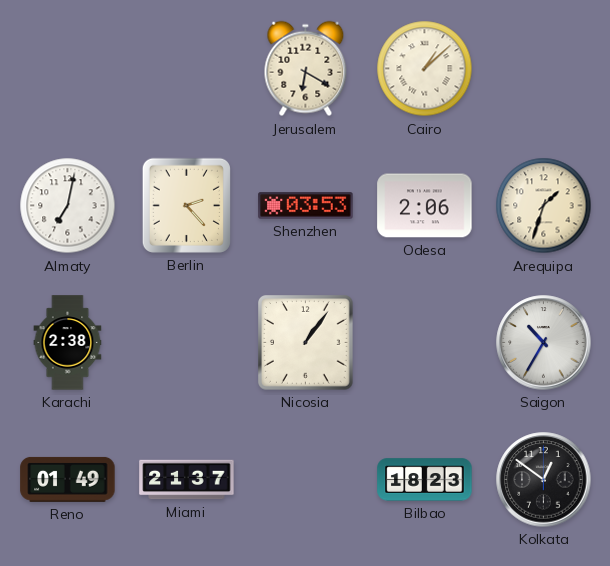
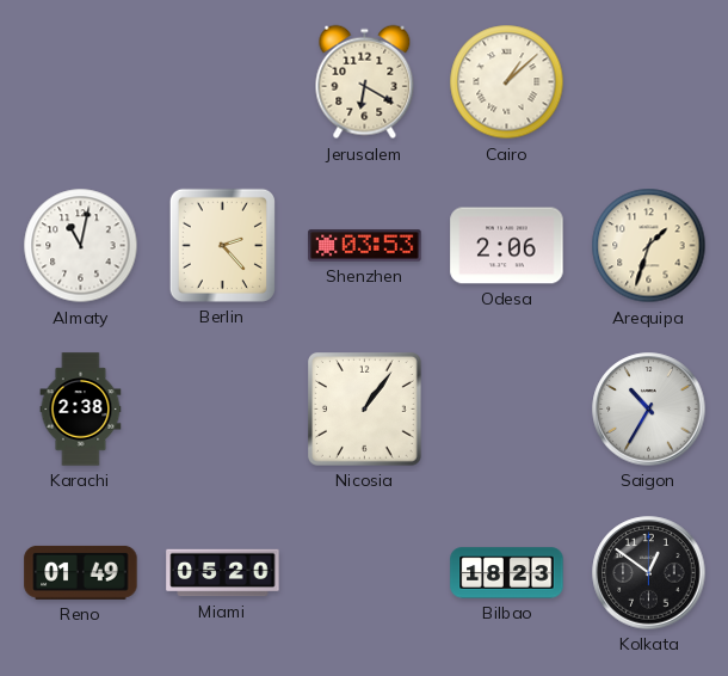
Almaty: 7:02 -> 11:02
Miami: 21:37 -> 05:20
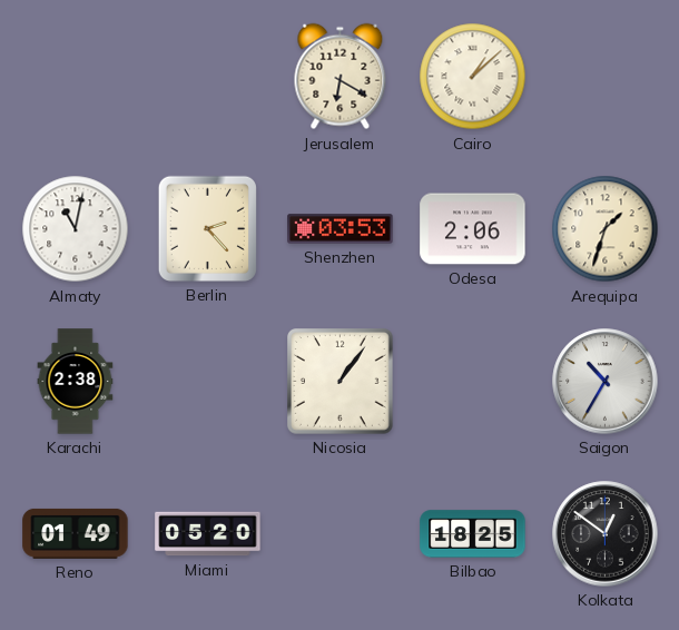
Bilbao: 18:23 -> 18:25
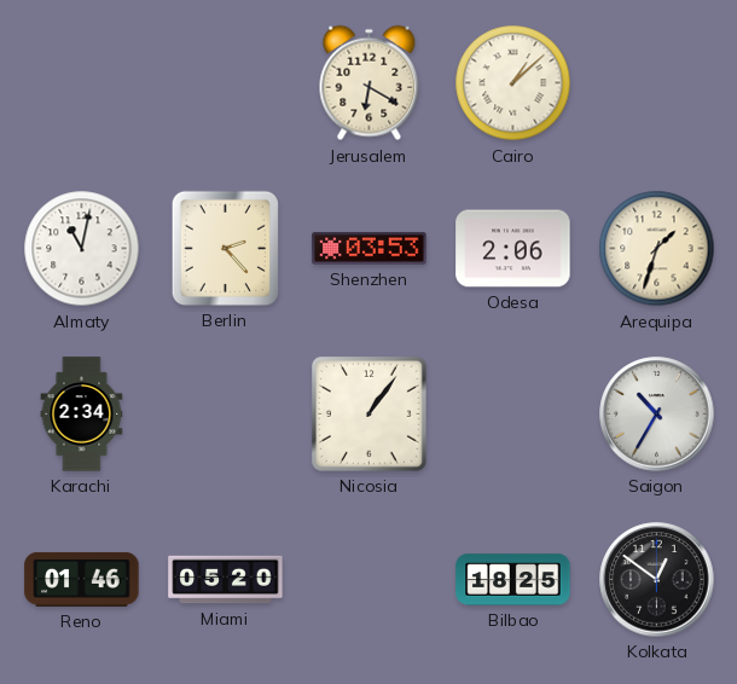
Karachi: 2:38 -> 2:34
Reno: 01:49 -> 01:46
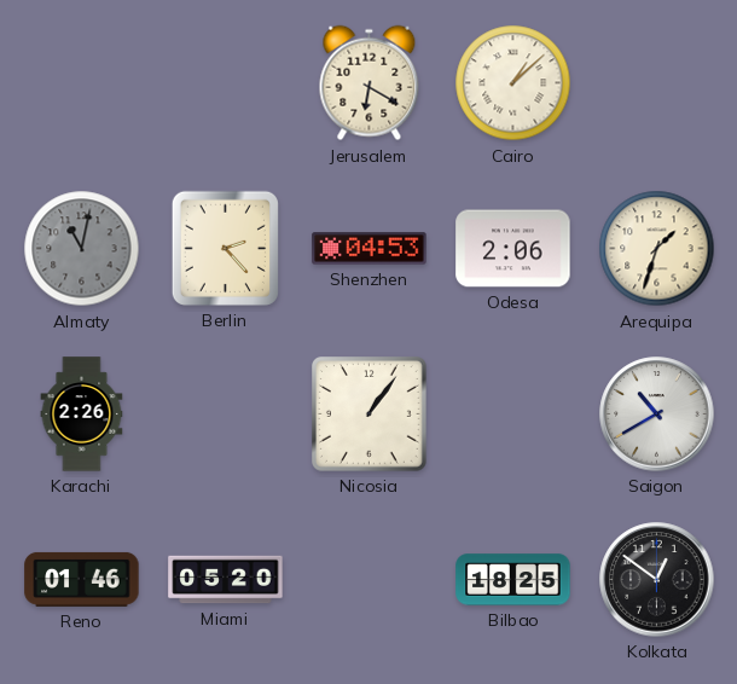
Almaty dial: white -> grey
Shenzhen: 03:53 -> 04:53
Karachi: 2:34 -> 2:26
Saigon: 10:35 -> 10:40
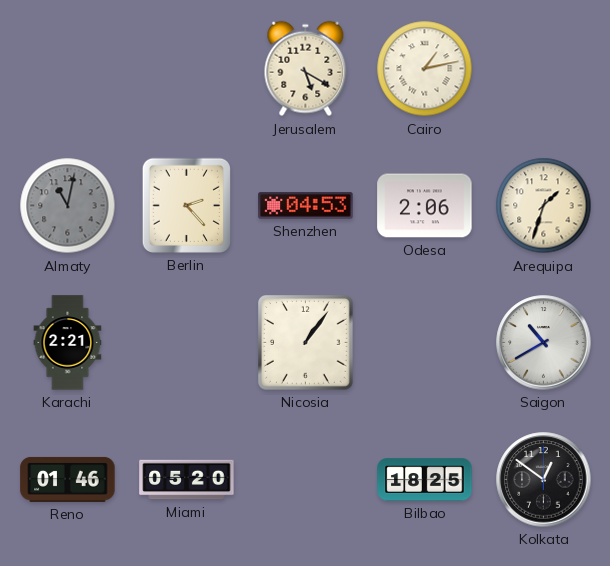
Jerusalem: 6:20 -> 5:20
Cairo: 1:08 -> 1:13
Karachi: 2:26 -> 2:21
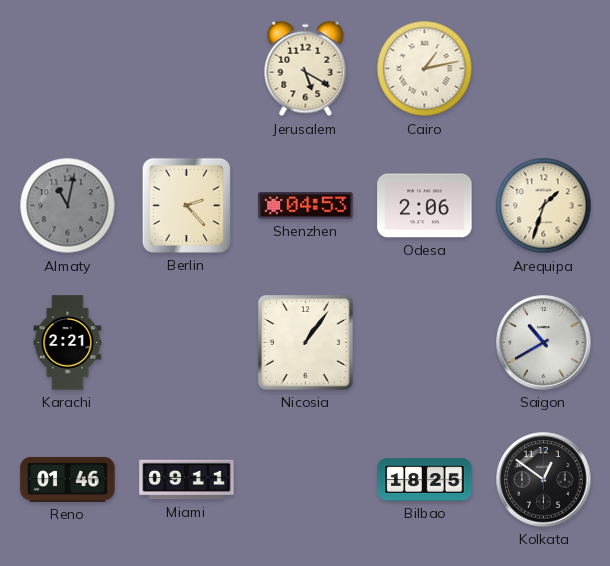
Miami: 05:20 -> 09:11
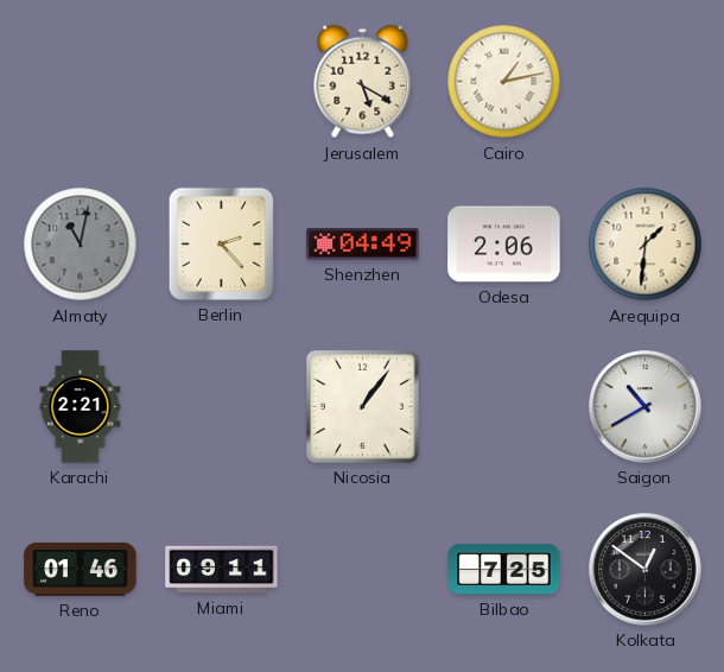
Shenzhen: 04:53 -> 04:49
Arequipa: 1:33 -> 1:31
Bilbao: 18:25 -> 7:25
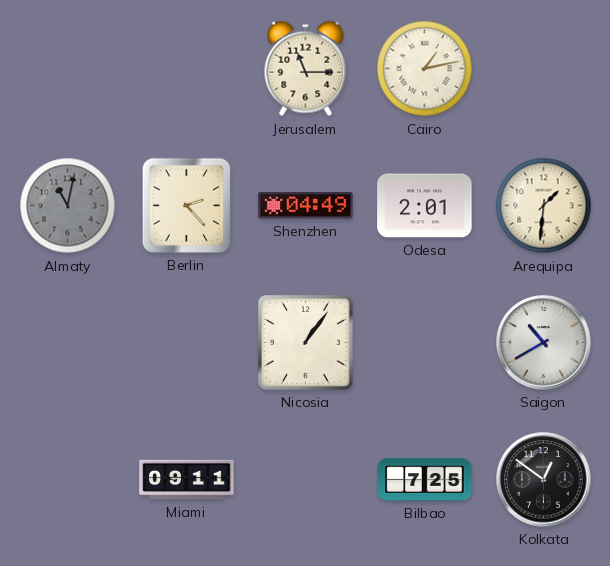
Jerusalem: 5:20 -> 11:15
Odesa: 2:06 -> 2:01
Karachi: 2:21 -> none
Reno: 01:46 -> none
